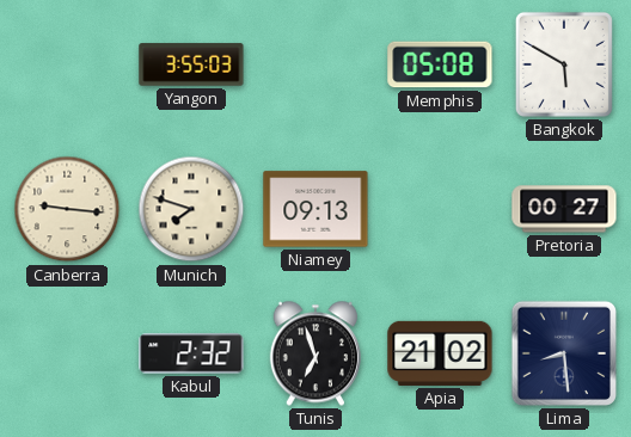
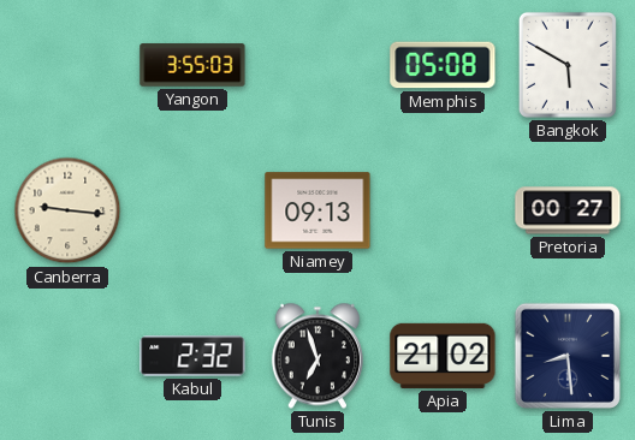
Munich: 7:48 -> none
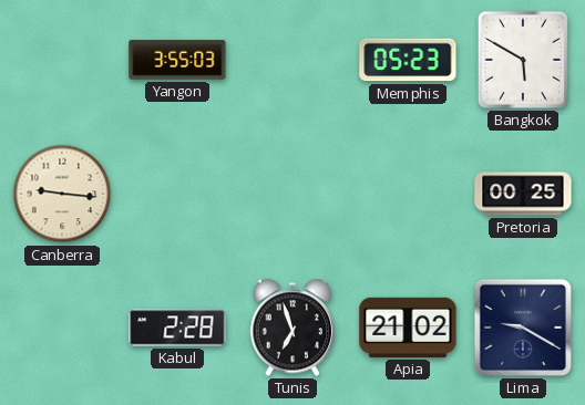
Memphis: 05:08 -> 05:23
Niamey: 09:13 -> none
Pretoria: 00:27 -> 00:25
Kabul: 2:32 -> 2:28
Lima: 8:29 -> 9:20
